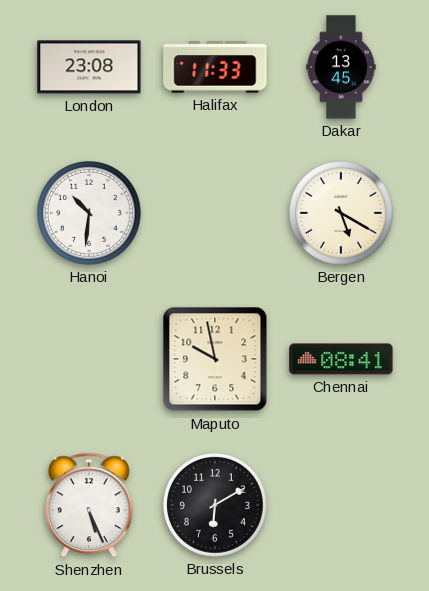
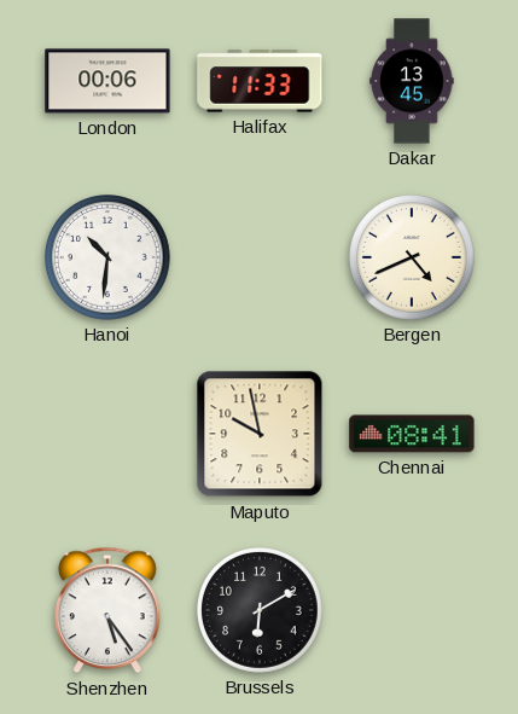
London: 23:08 -> 00:06
Bergen: 5:20 -> 4:41
Shenzhen: 5:26 -> 5:24
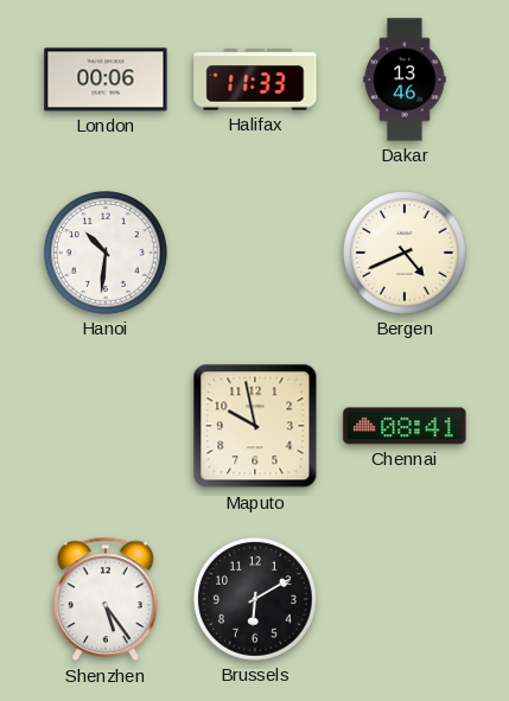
Dakar: 13:45 -> 13:46
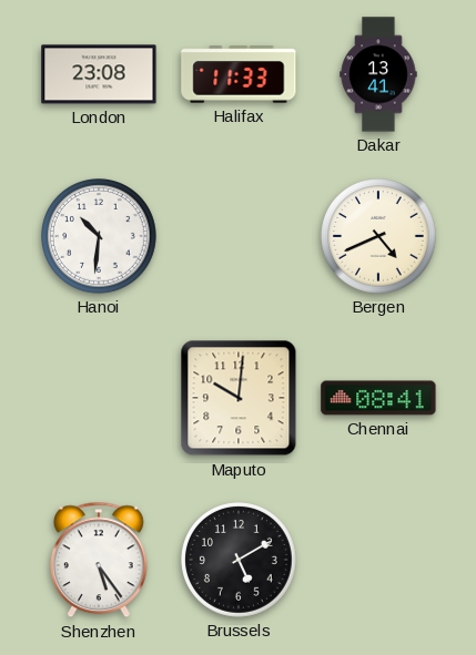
London: 00:06 -> 23:08
Dakar: 13:46 -> 13:41
Maputo: 9:58 -> 10:01
Brussels: 6:10 -> 5:10
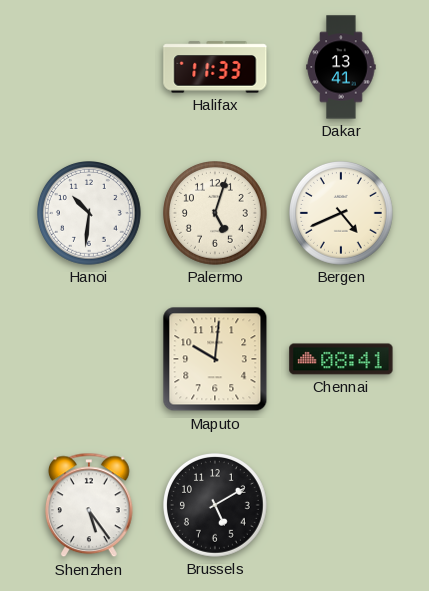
London: 23:08 -> none
Palermo: none -> 5:03
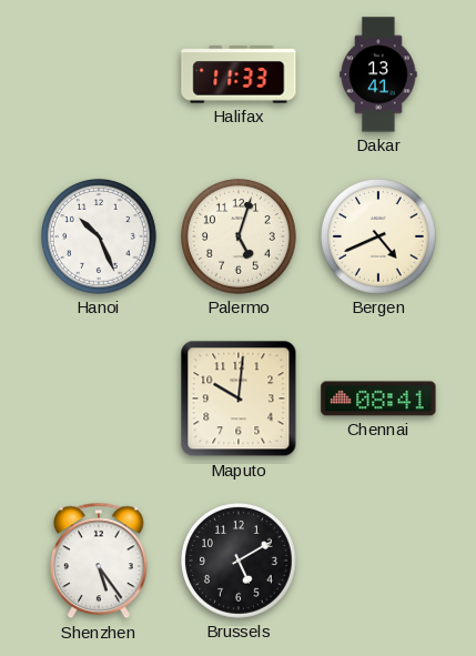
Hanoi: 10:31 -> 10:26
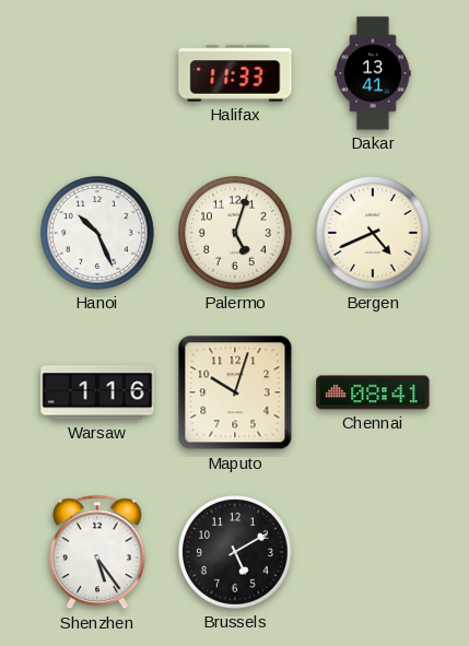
Warsaw: none -> 1:16
Maputo: 10:01 -> 10:03
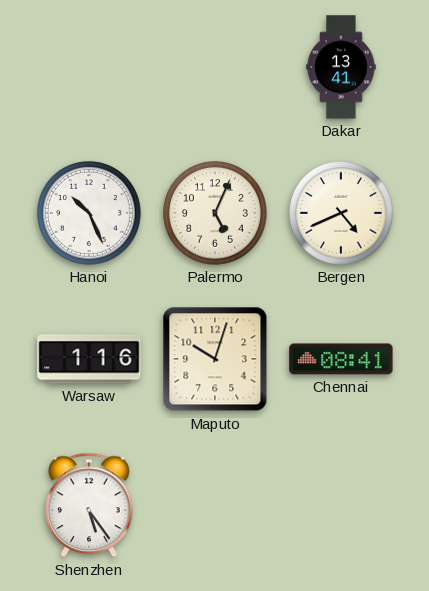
Halifax: 11:33 -> none
Palermo: 5:03 -> 5:04
Brussels: 5:10 -> none
